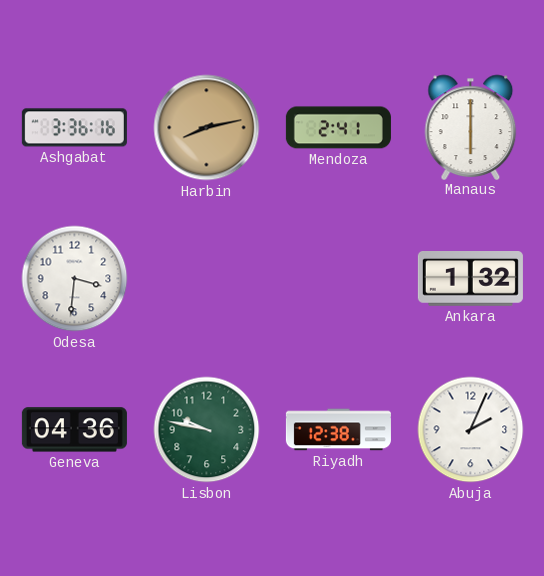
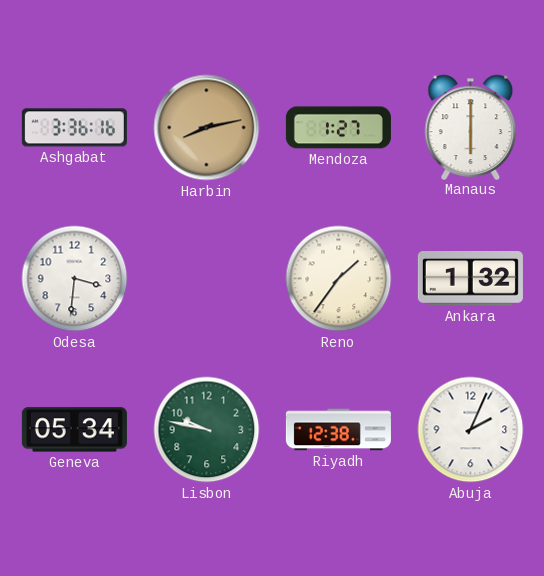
Mendoza: 2:41 -> 1:27
Reno: none -> 1:36
Geneva: 04:36 -> 05:34
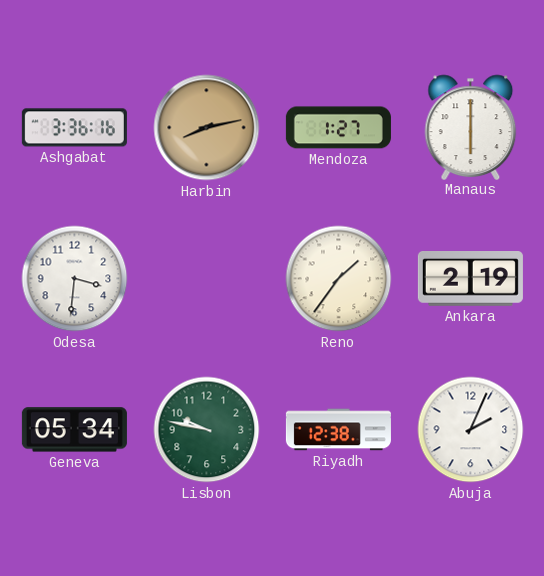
Ankara: 1:32 -> 2:19
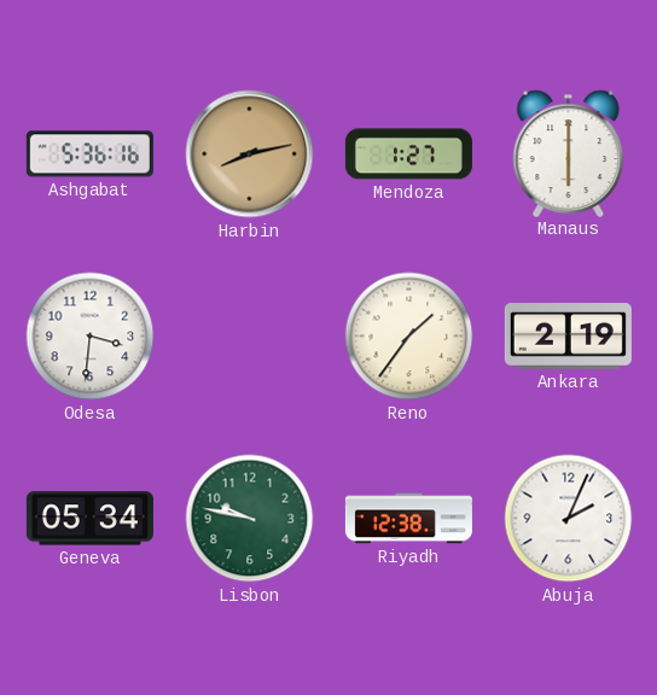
Ashgabat: 3:36 -> 5:36
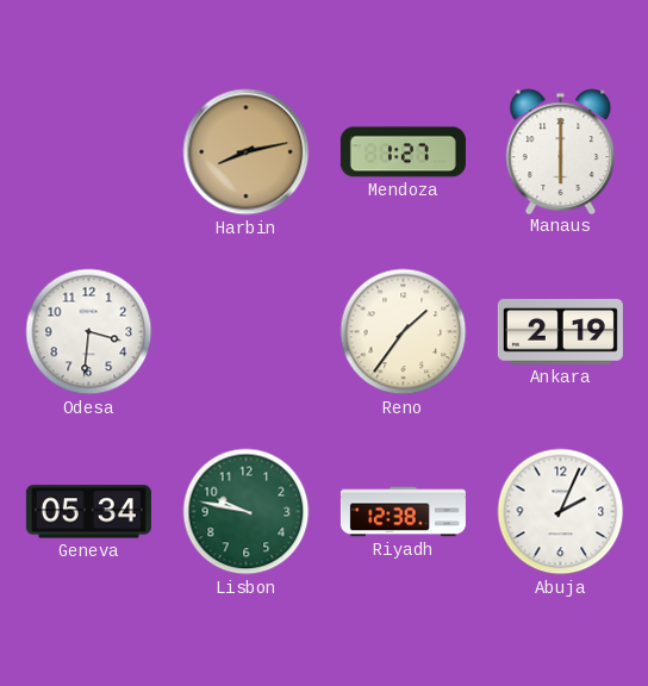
Ashgabat: 5:36 -> none
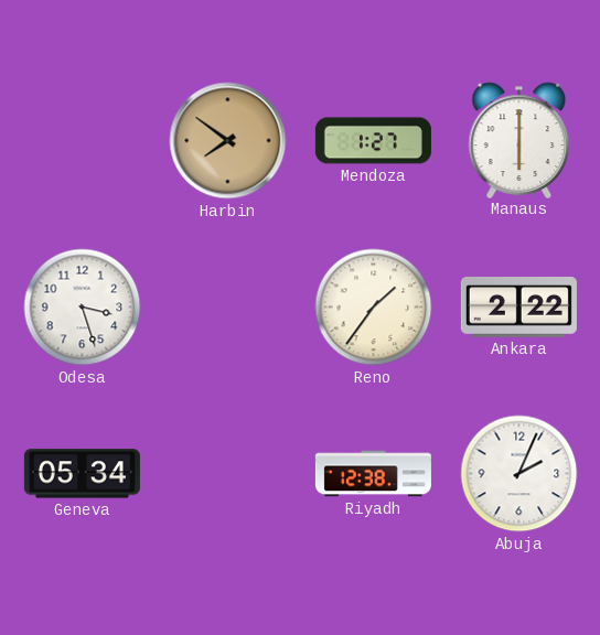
Harbin: 8:13 -> 7:51
Odesa: 3:31 -> 3:27
Ankara: 2:19 -> 2:22
Lisbon: 9:47 -> none
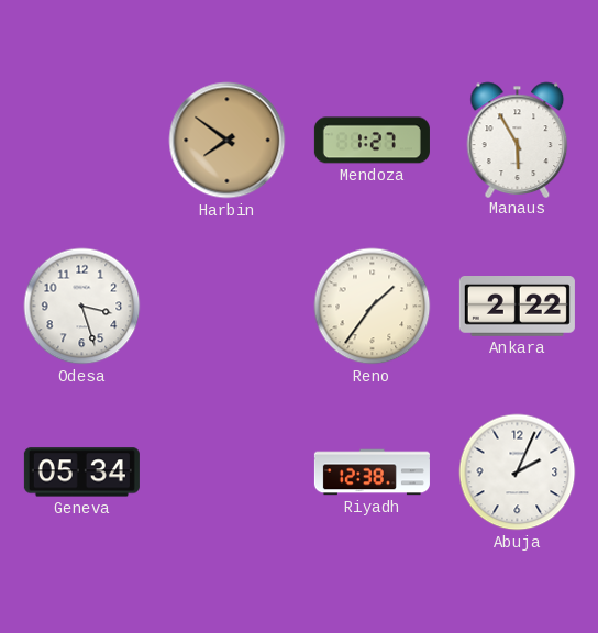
Manaus: 6:00 -> 5:55
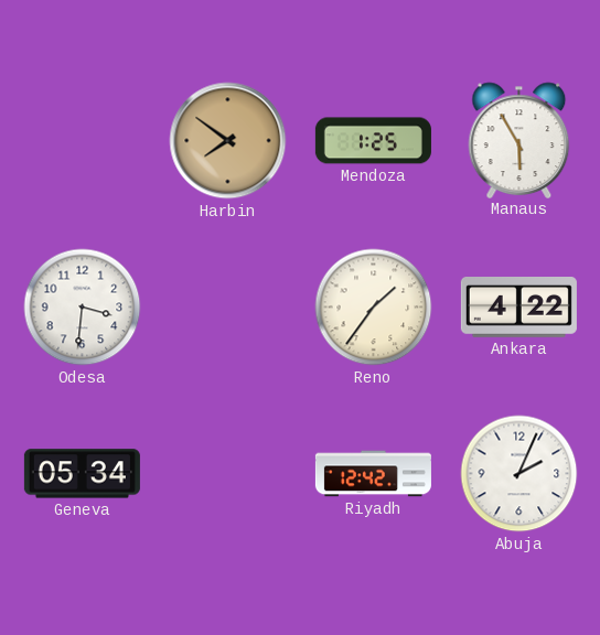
Mendoza: 1:27 -> 1:25
Odesa: 3:27 -> 3:31
Ankara: 2:22 -> 4:22
Riyadh: 12:38 -> 12:42
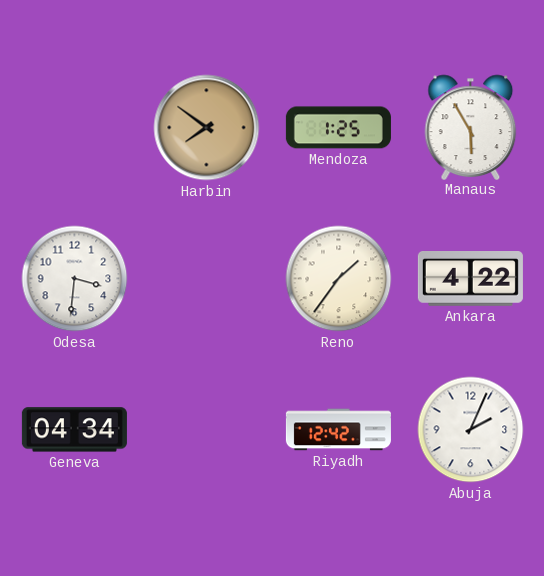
Geneva: 05:34 -> 04:34
